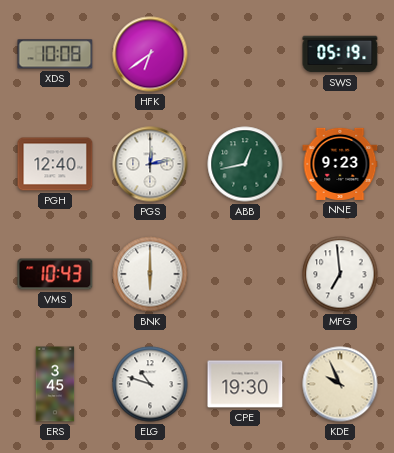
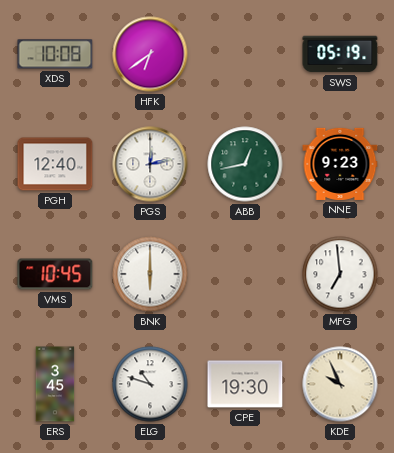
VMS: 10:43 -> 10:45
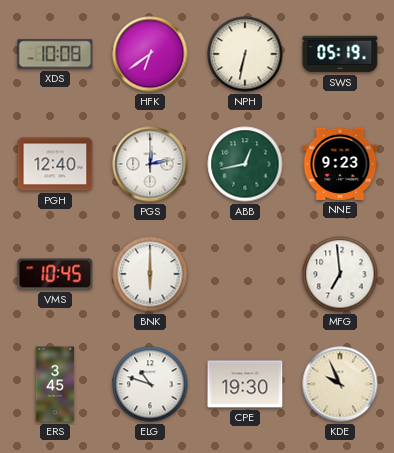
NPH: none -> 6:32
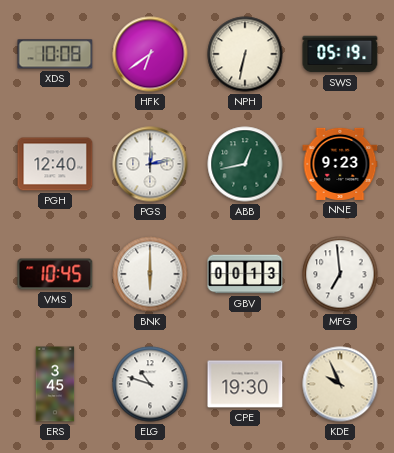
GBV: none -> 00:13
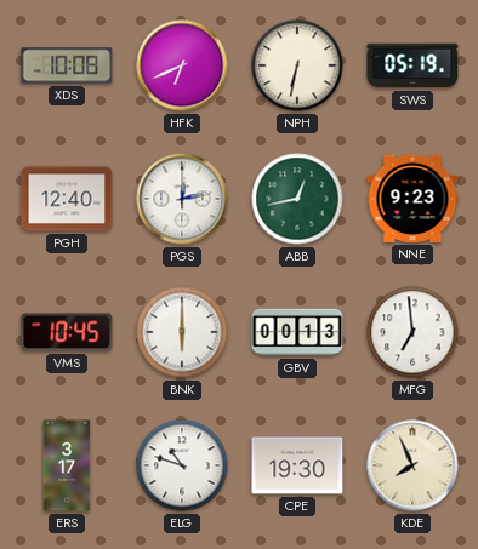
HFK: 6:39 -> 6:41
ERS: 3:45 -> 3:17
KDE: 9:56 -> 7:56
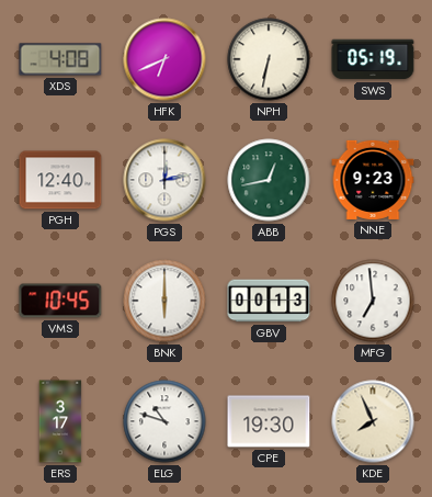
XDS: 10:08 -> 4:08
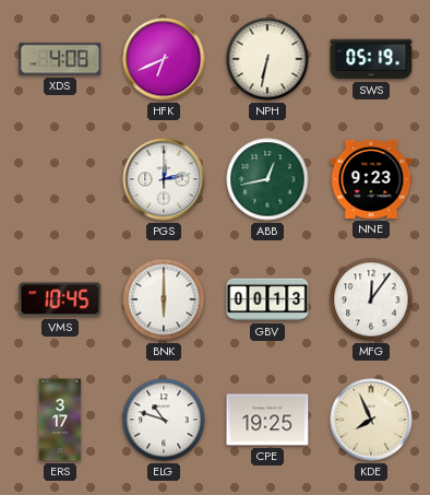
PGH: 12:40 -> none
MFG: 6:59 -> 12:06
CPE: 19:30 -> 19:25
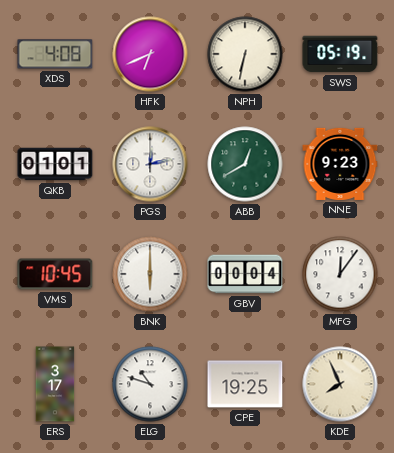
QKB: none -> 01:01
ABB: 12:43 -> 12:40
GBV: 00:13 -> 00:04
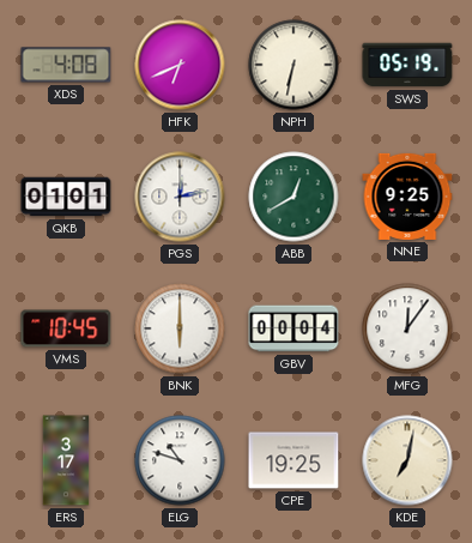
NNE: 9:23 -> 9:25
KDE: 7:56 -> 7:02
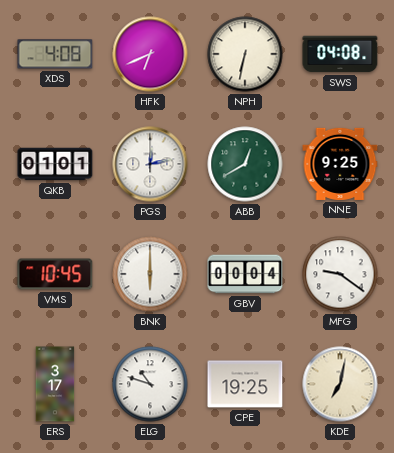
SWS: 05:19 -> 04:08
MFG: 12:06 -> 9:21
